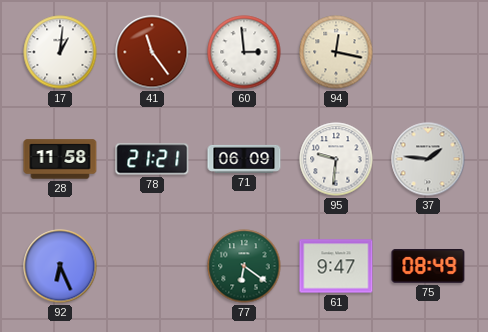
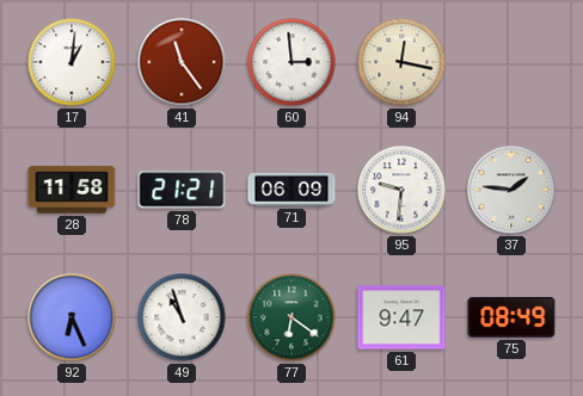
49: none -> 10:57
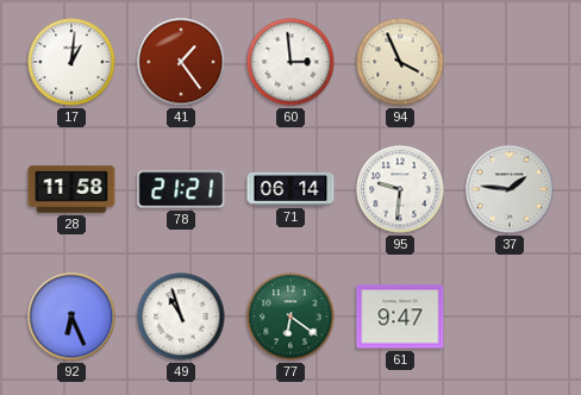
41: 11:24 -> 1:24
94: 12:17 -> 3:56
71: 06:09 -> 06:14
75: 08:49 -> none
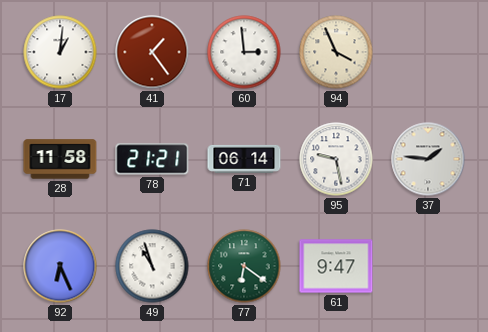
95: 9:31 -> 9:28
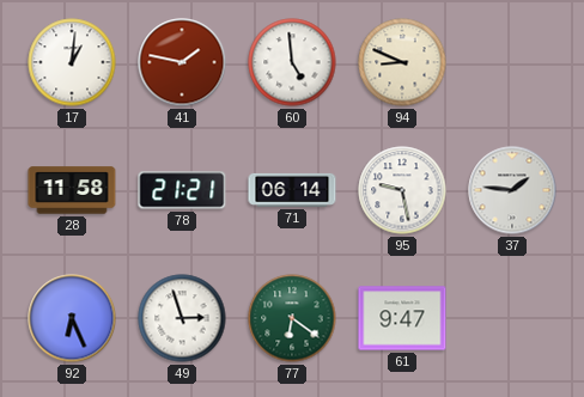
41: 1:24 -> 1:47
60: 2:59 -> 4:59
94: 3:56 -> 8:49
49: 10:57 -> 2:57
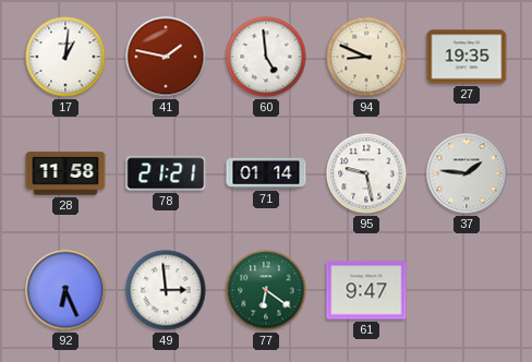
27: none -> 19:35
71: 06:14 -> 01:14
49: 2:57 -> 2:59
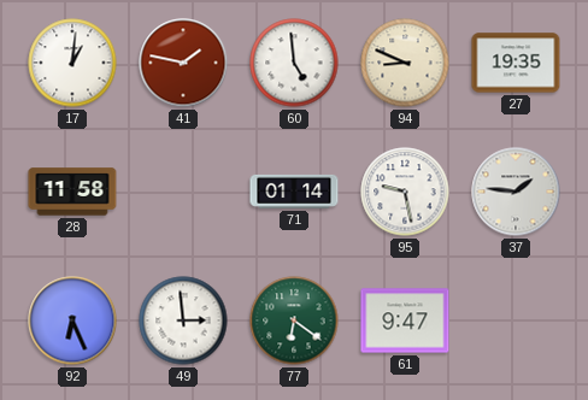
78: 21:21 -> none
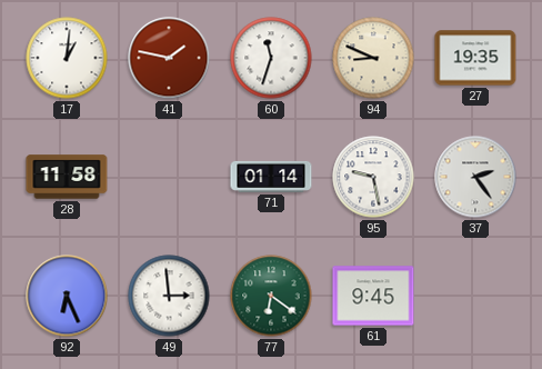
60: 4:59 -> 11:33
37: 1:46 -> 2:24
61: 9:47 -> 9:45
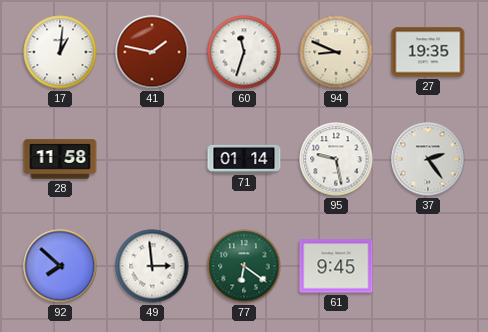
92: 6:26 -> 7:52
